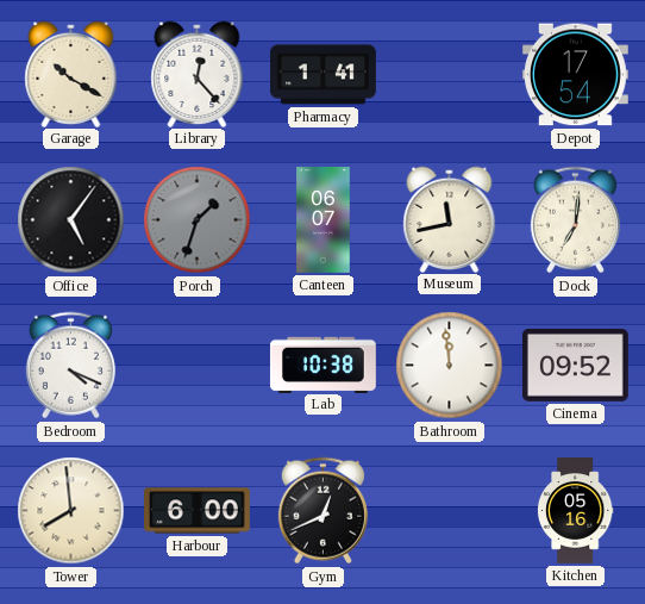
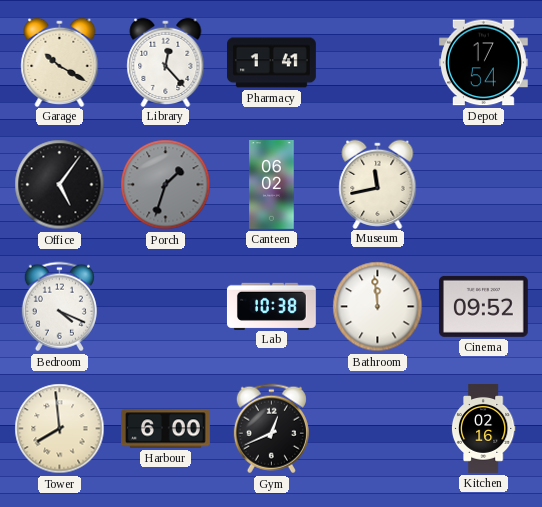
Canteen: 06:07 -> 06:02
Dock: 7:01 -> none
Kitchen: 05:16 -> 02:16
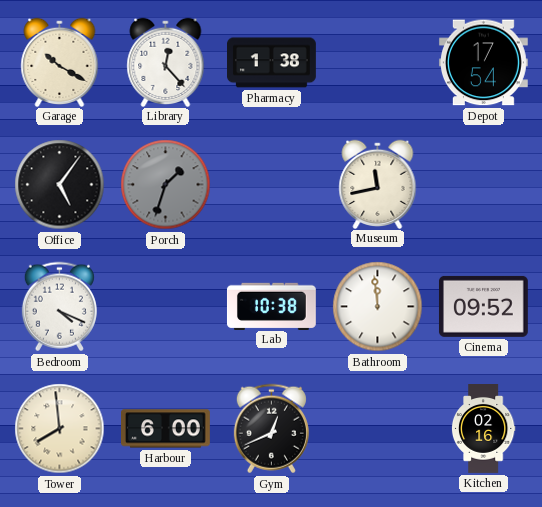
Pharmacy: 1:41 -> 1:38
Canteen: 06:02 -> none
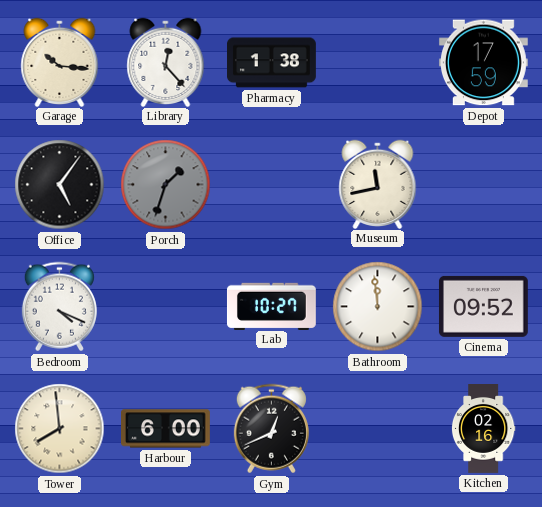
Garage: 10:20 -> 10:16
Depot: 17:54 -> 17:59
Lab: 10:38 -> 10:27
